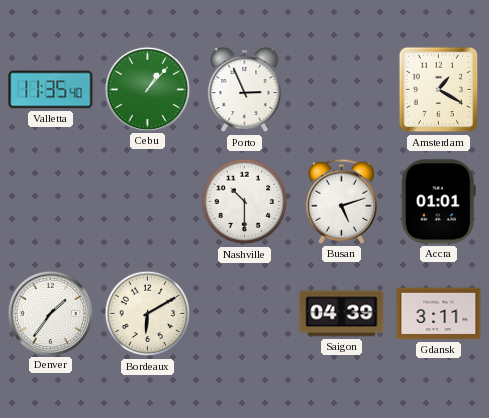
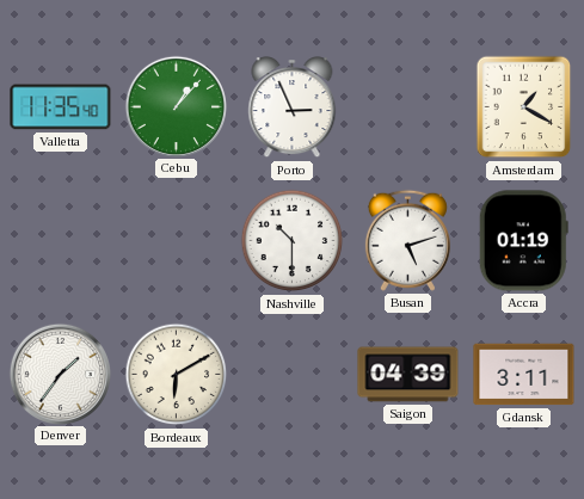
Accra: 01:01 -> 01:19
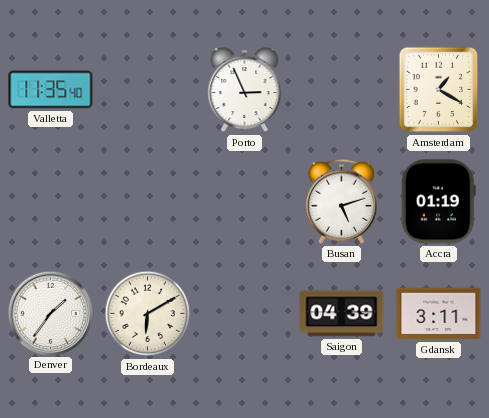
Cebu: 1:07 -> none
Nashville: 10:30 -> none
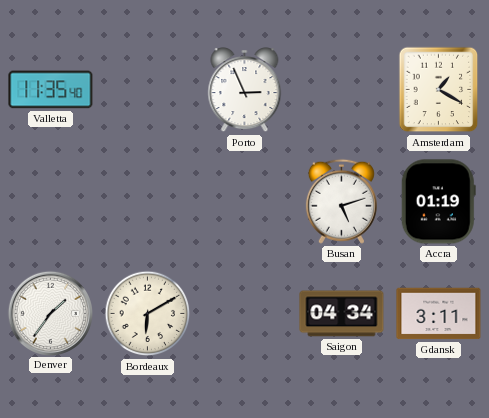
Saigon: 04:39 -> 04:34
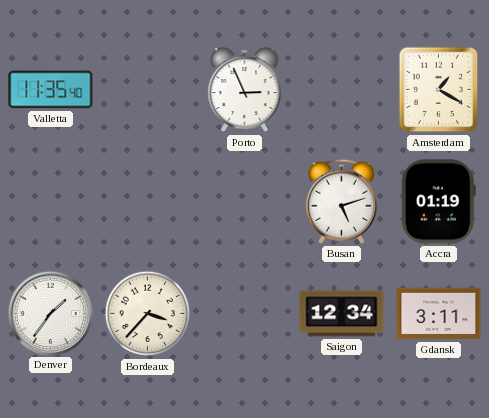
Bordeaux: 6:10 -> 3:37
Saigon: 04:34 -> 12:34
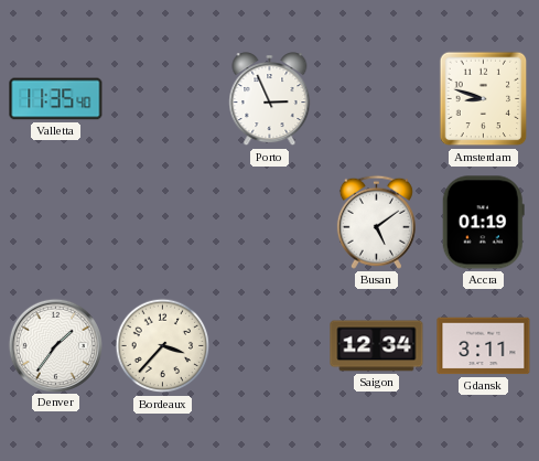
Amsterdam: 1:20 -> 8:48
Busan: 5:12 -> 5:09
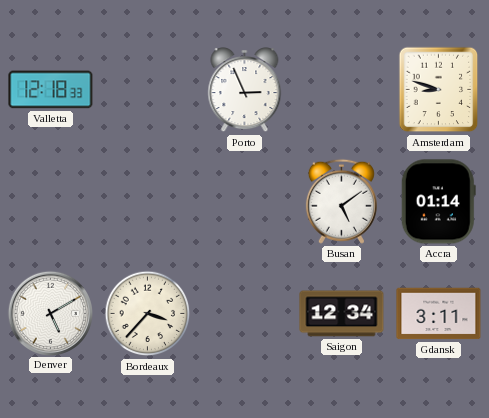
Valletta: 11:35 -> 12:18
Accra: 01:19 -> 01:14
Denver: 1:36 -> 5:10
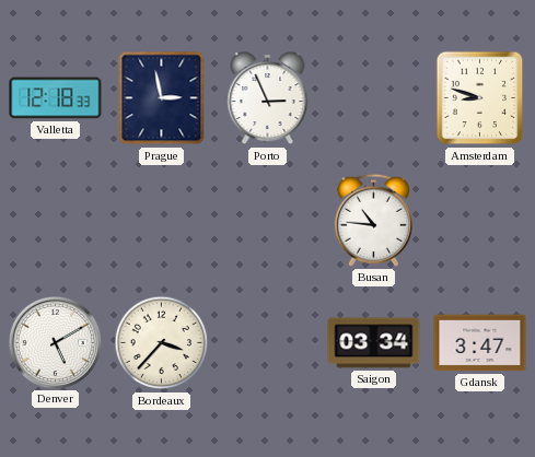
Prague: none -> 2:58
Busan: 5:09 -> 10:46
Accra: 01:14 -> none
Saigon: 12:34 -> 03:34
Gdansk: 3:11 -> 3:47
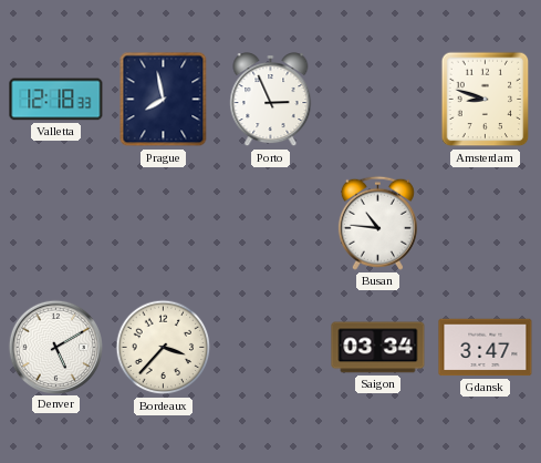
Prague: 2:58 -> 7:58
